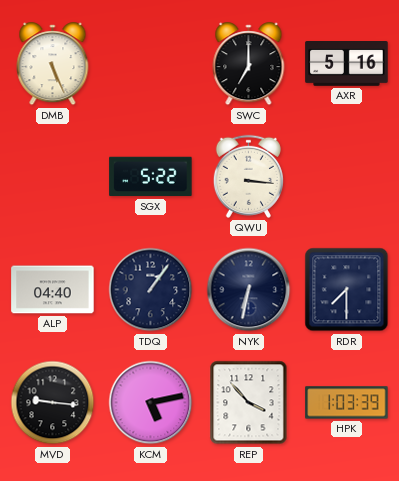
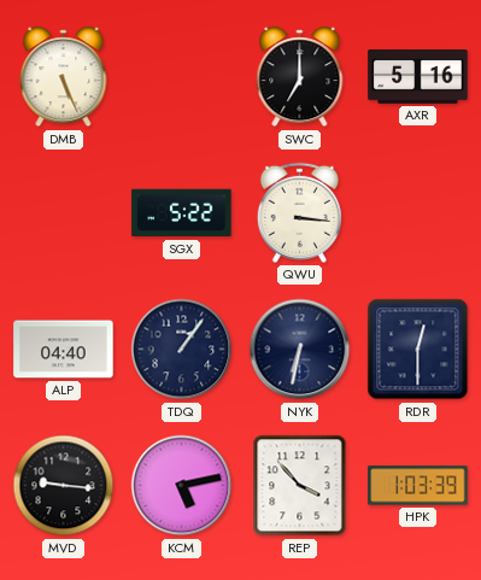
RDR: 7:30 -> 12:30
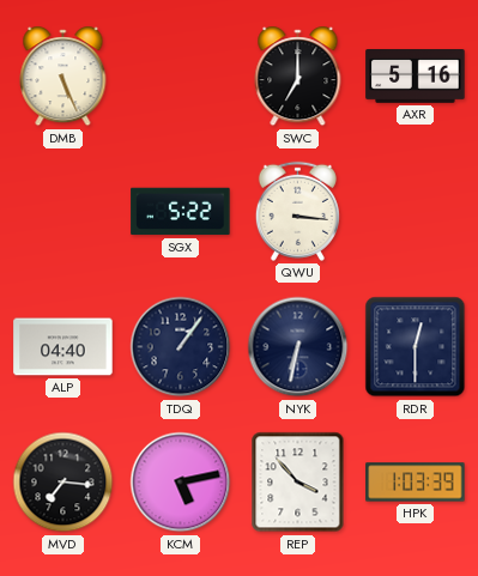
MVD: 9:16 -> 7:16
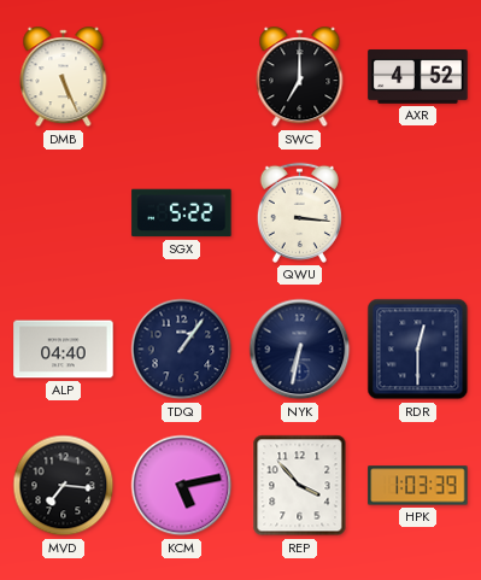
AXR: 5:16 -> 4:52
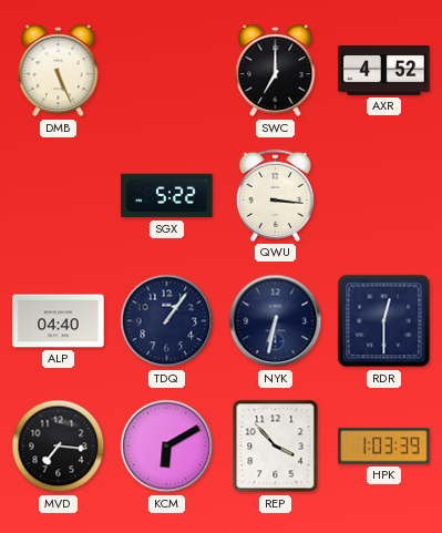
KCM: 5:13 -> 6:10
